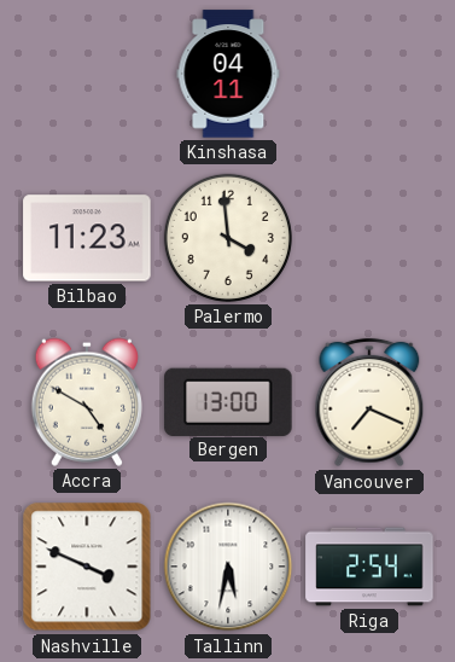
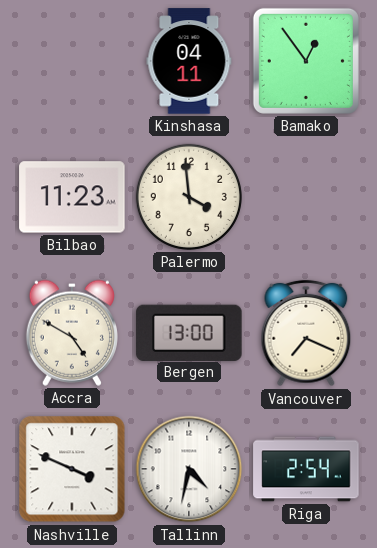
Bamako: none -> 12:54
Tallinn: 5:32 -> 4:32
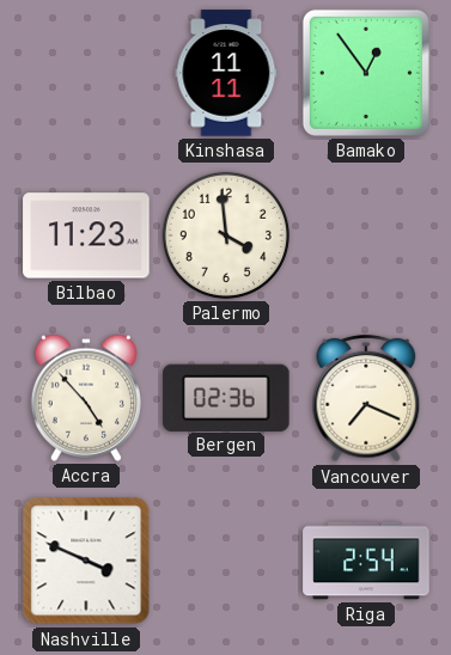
Kinshasa: 04:11 -> 11:11
Accra: 4:50 -> 4:53
Bergen: 13:00 -> 02:36
Tallinn: 4:32 -> none
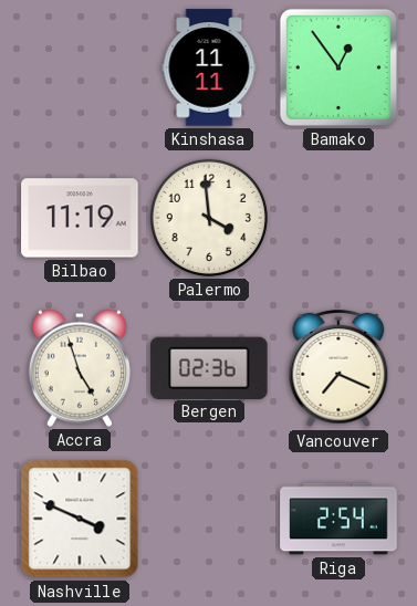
Bilbao: 11:23 -> 11:19
Accra: 4:53 -> 4:57
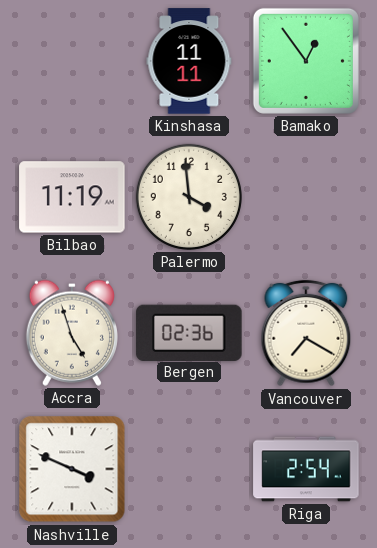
Vancouver: 7:19 -> 7:20
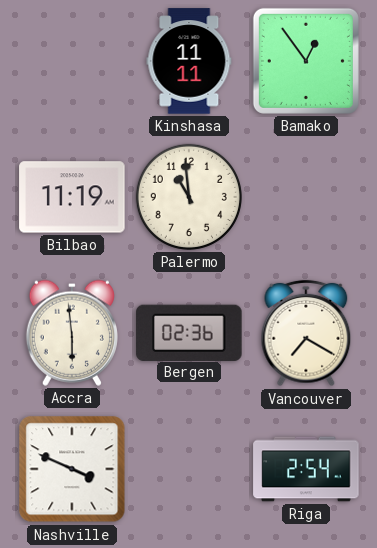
Palermo: 3:59 -> 10:59
Accra: 4:57 -> 5:59
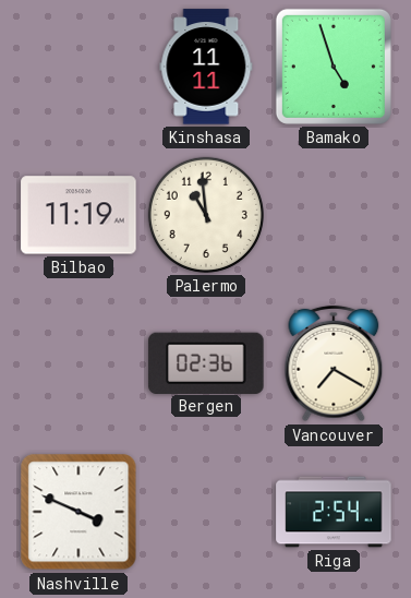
Bamako: 12:54 -> 4:57
Accra: 5:59 -> none
